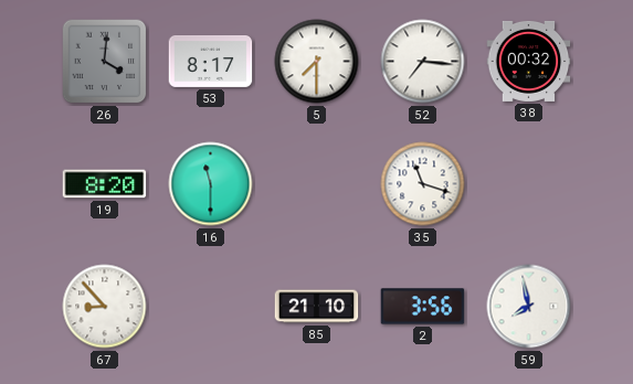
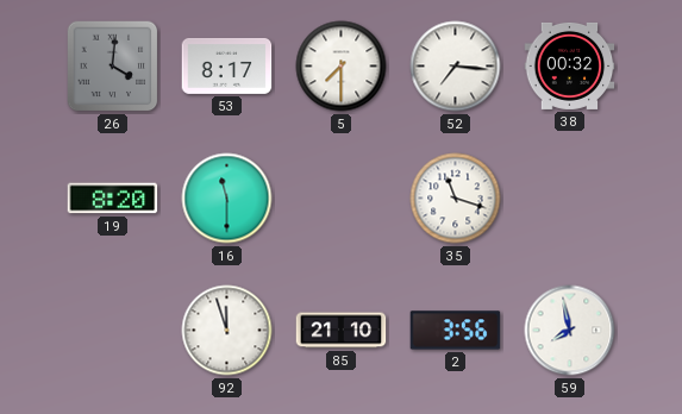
67: 8:53 -> none
92: none -> 11:57
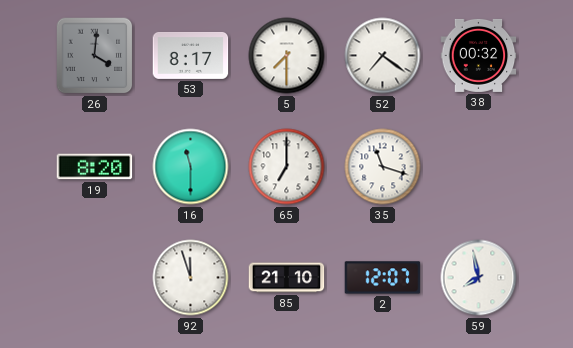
52: 7:16 -> 7:21
65: none -> 7:00
2: 3:56 -> 12:07
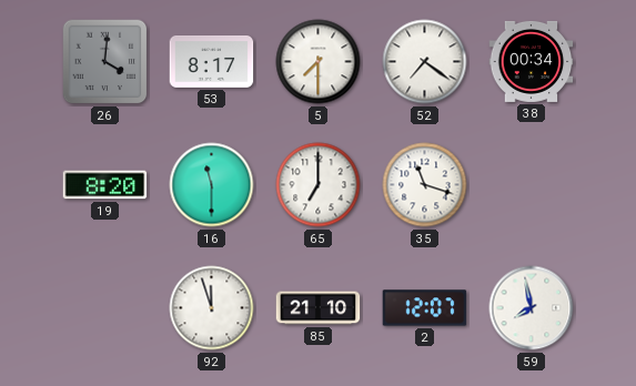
38: 00:32 -> 00:34
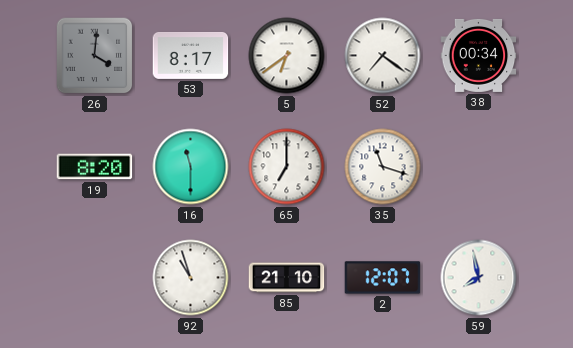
5: 7:30 -> 6:39
92: 11:57 -> 10:57
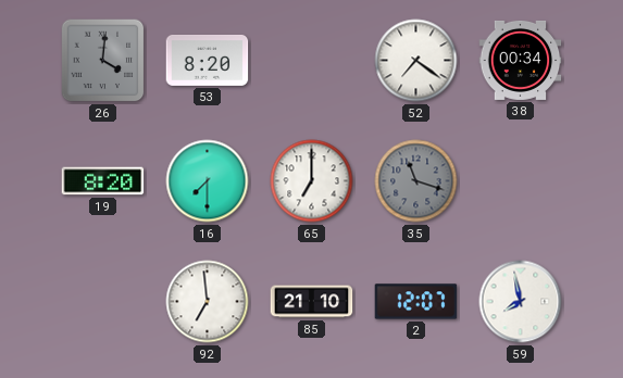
53: 8:17 -> 8:20
5: 6:39 -> none
16: 11:30 -> 7:30
35 dial: white -> grey
92: 10:57 -> 6:59
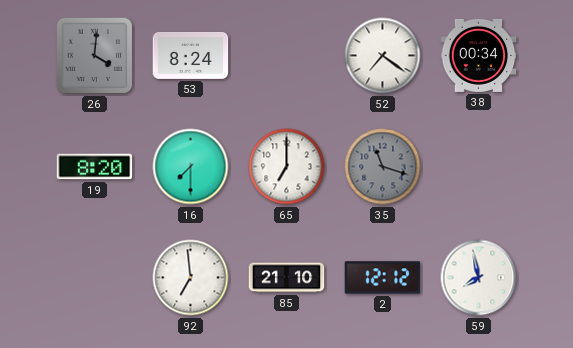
53: 8:20 -> 8:24
2: 12:07 -> 12:12
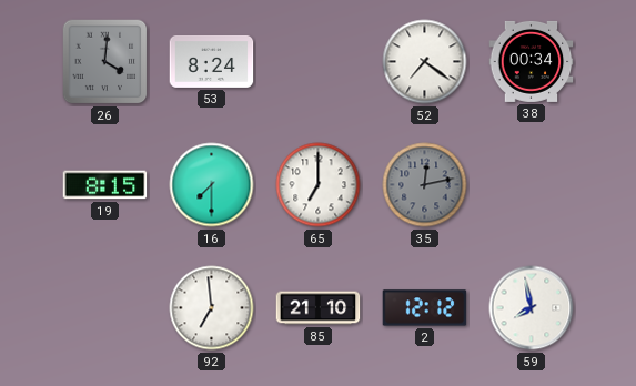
19: 8:20 -> 8:15
35: 11:18 -> 12:13
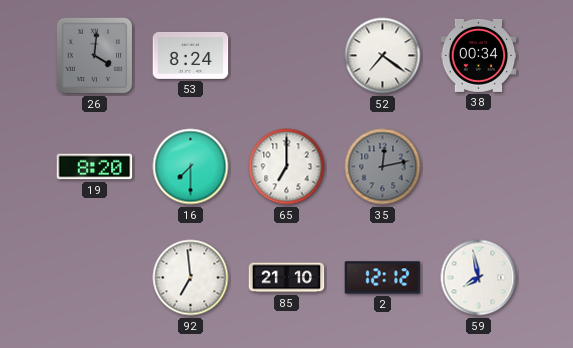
19: 8:15 -> 8:20
